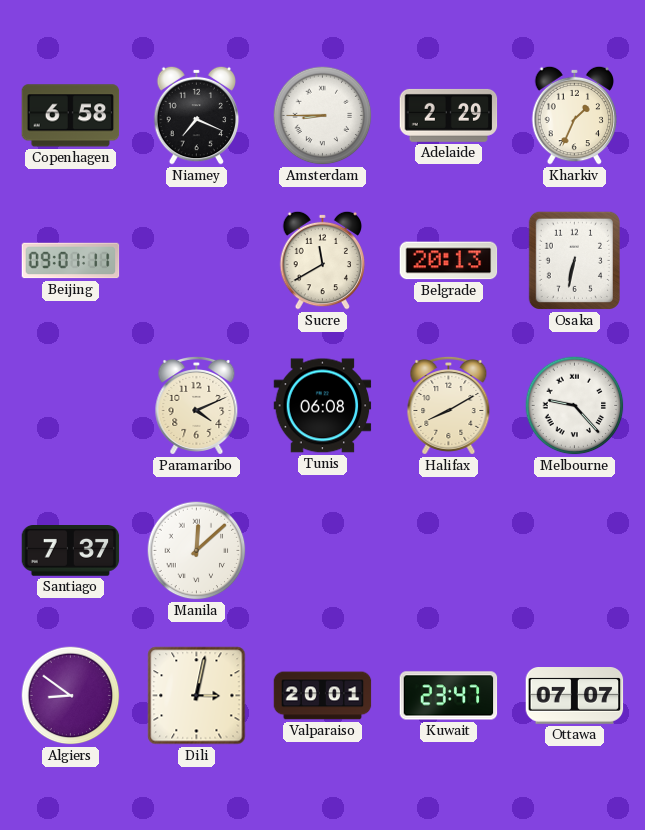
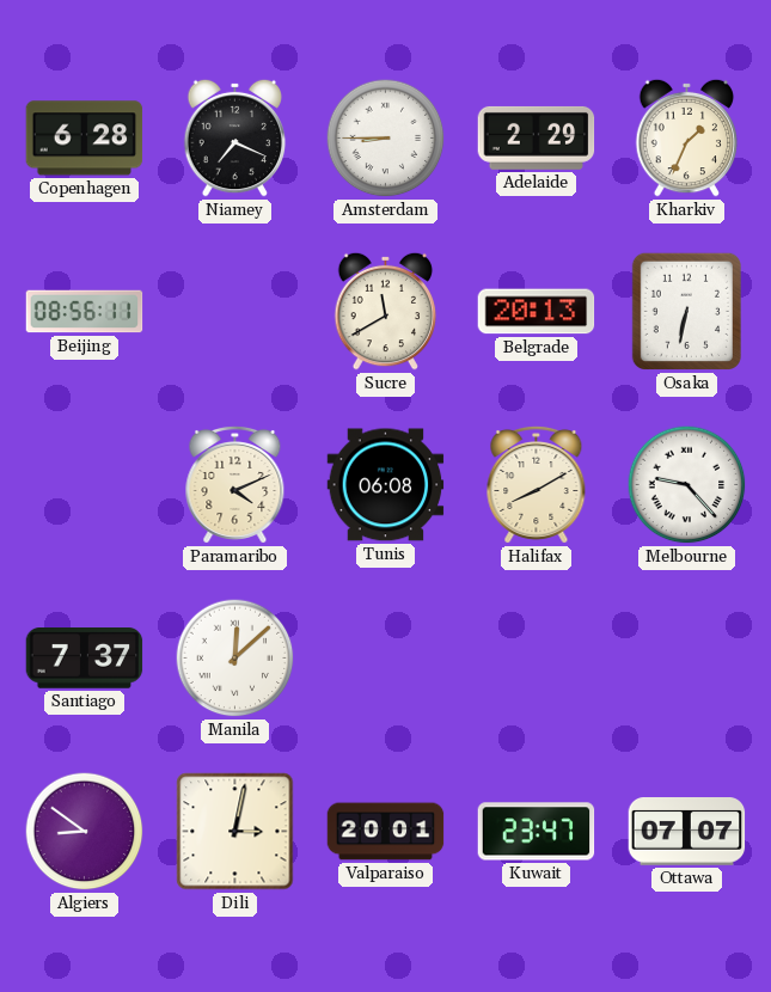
Copenhagen: 6:58 -> 6:28
Beijing: 09:01 -> 08:56
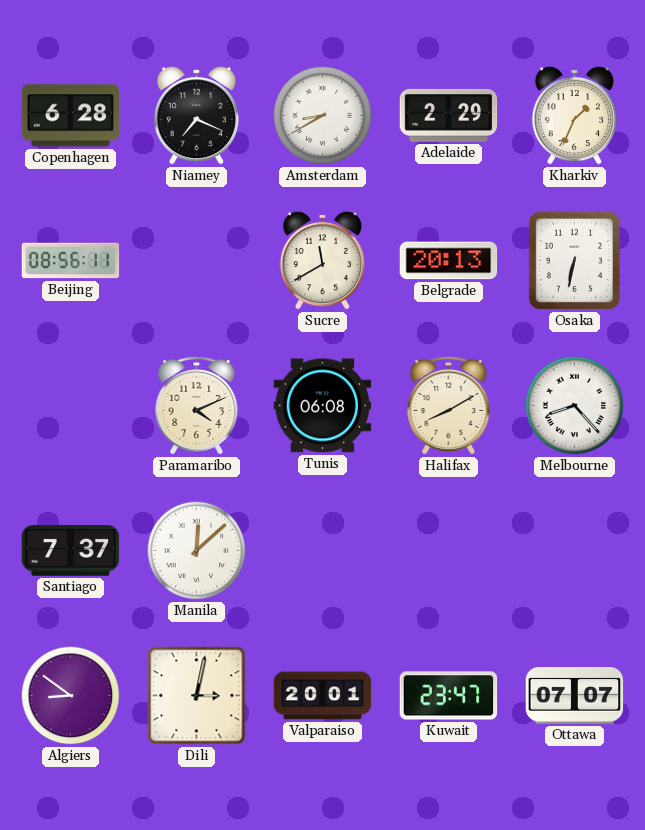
Amsterdam: 8:45 -> 8:40
Melbourne: 9:23 -> 8:23
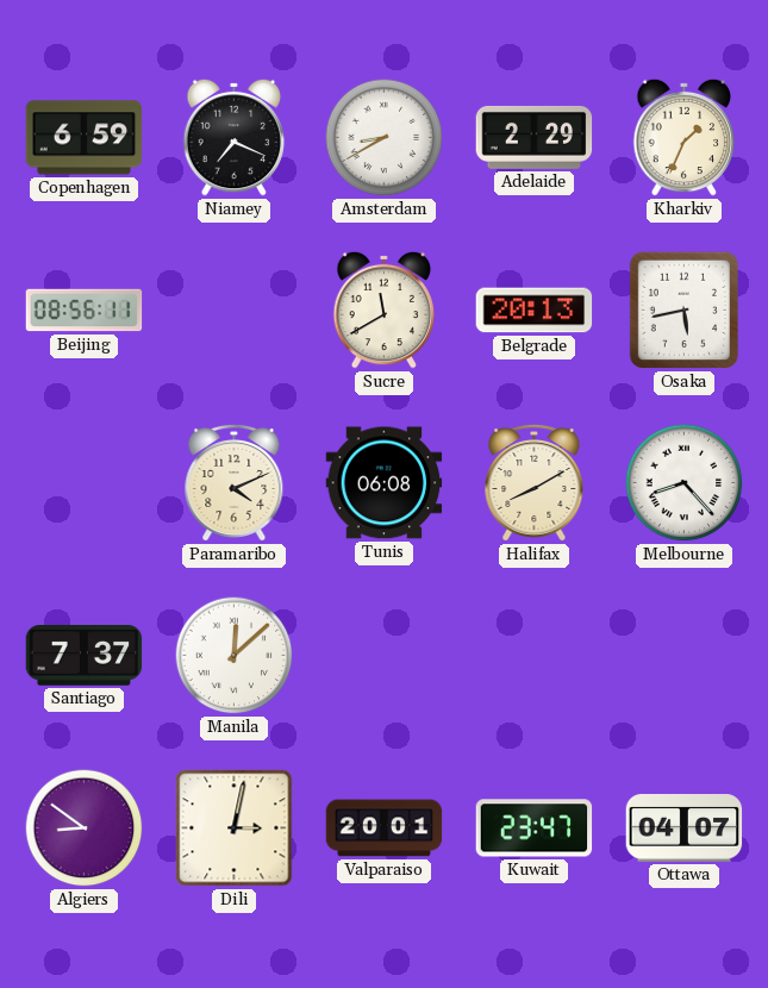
Copenhagen: 6:28 -> 6:59
Osaka: 6:32 -> 5:43
Ottawa: 07:07 -> 04:07
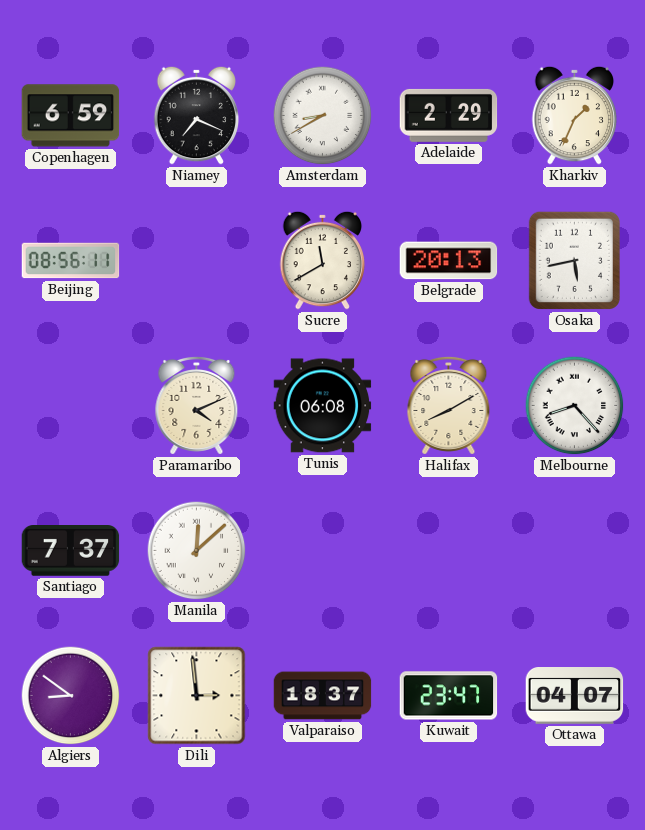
Dili: 3:02 -> 2:59
Valparaiso: 20:01 -> 18:37
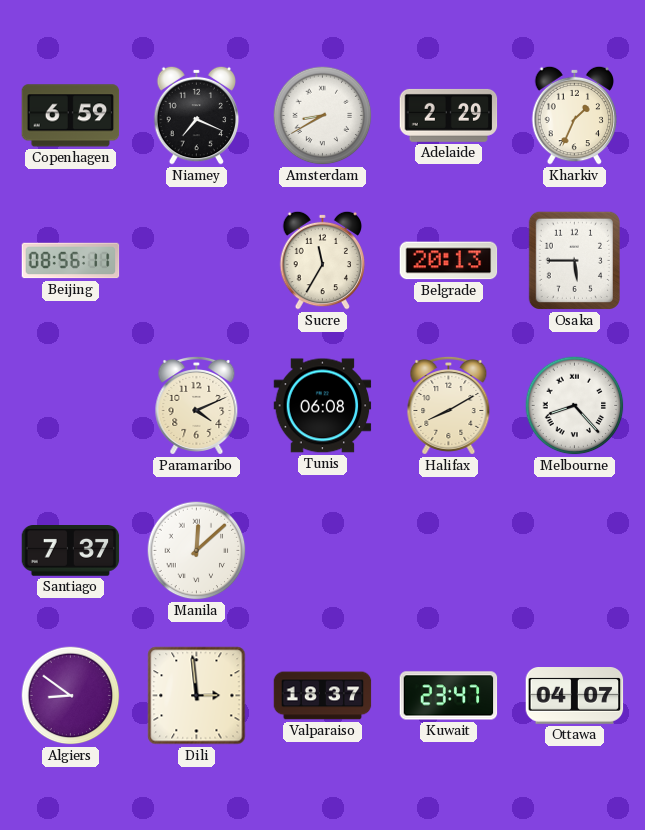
Sucre: 11:40 -> 11:35
Osaka: 5:43 -> 5:45
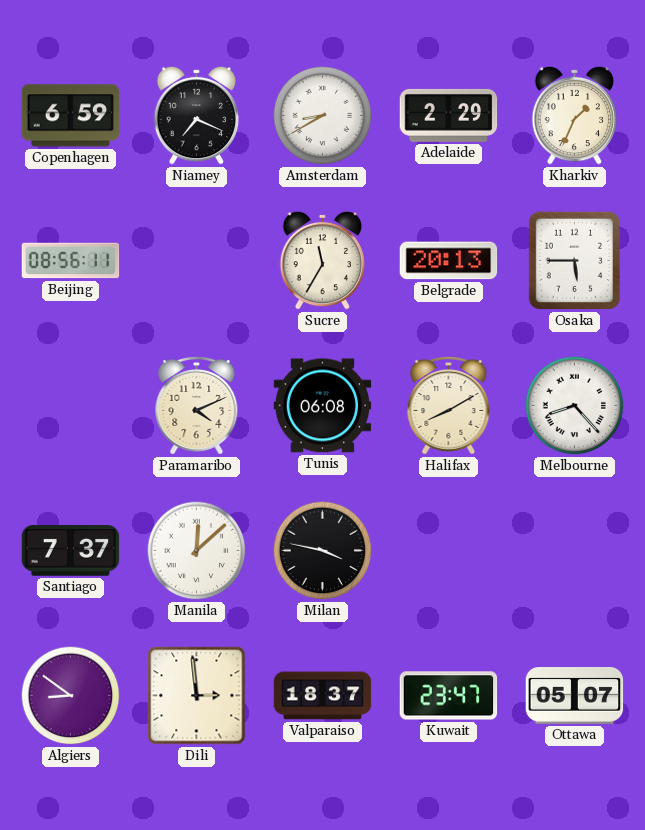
Milan: none -> 3:47
Ottawa: 04:07 -> 05:07
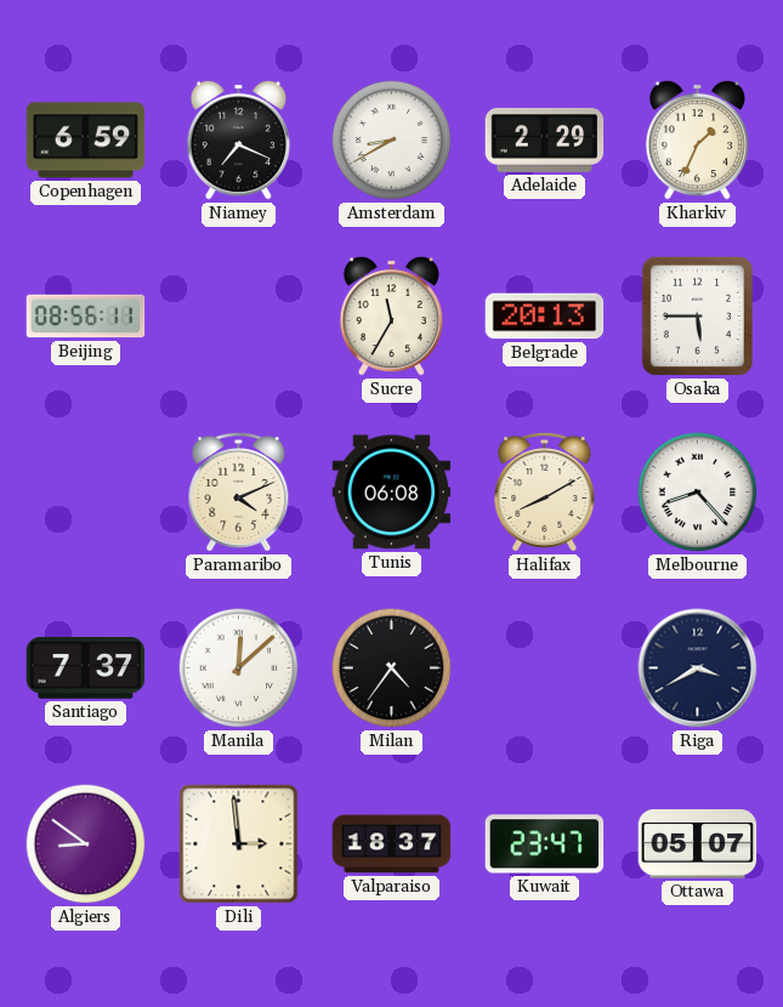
Milan: 3:47 -> 4:36
Riga: none -> 3:40
